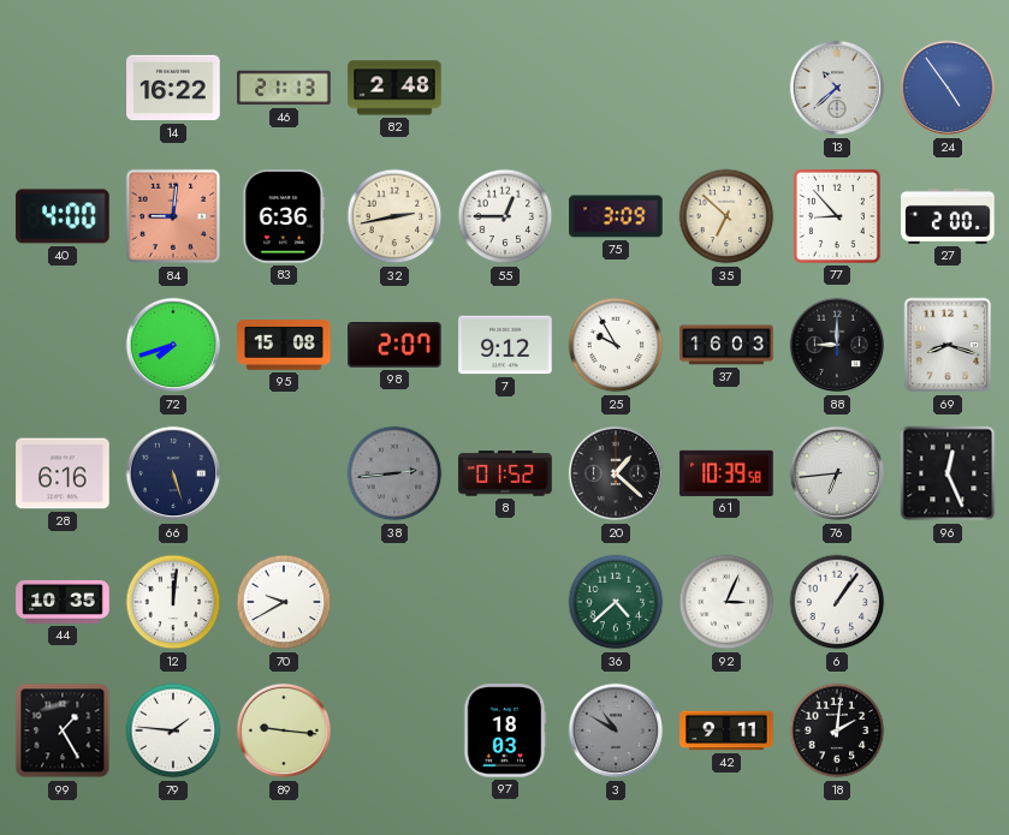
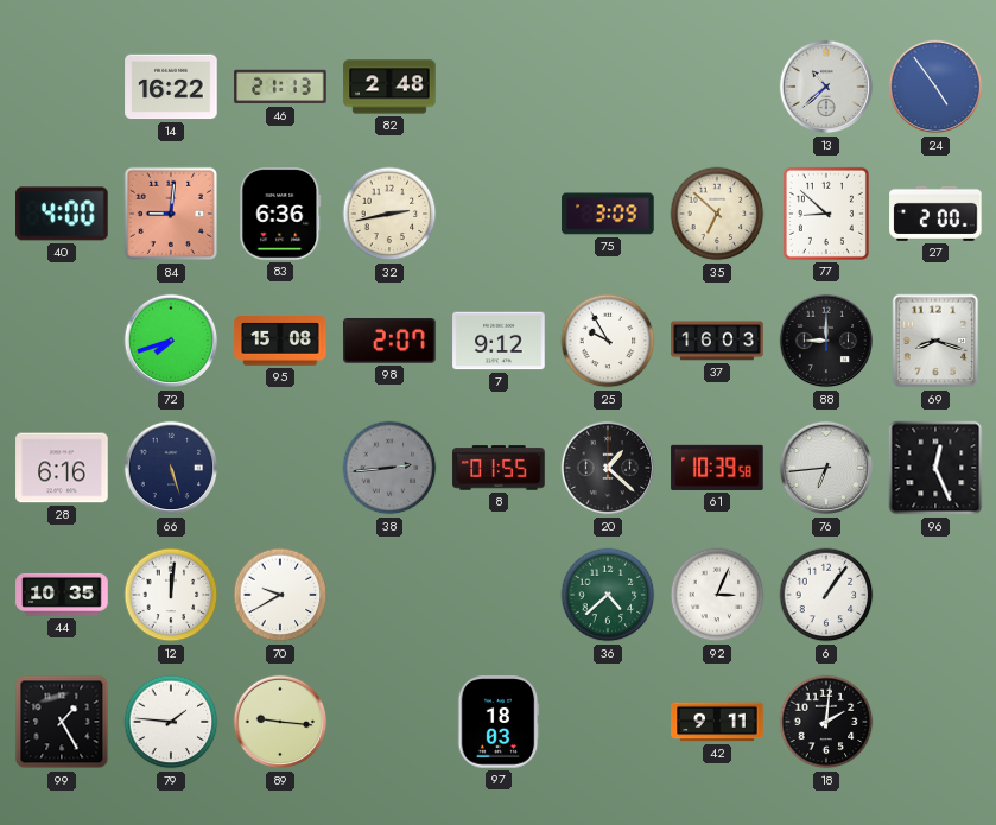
55: 12:45 -> none
77: 8:53 -> 8:52
8: 01:52 -> 01:55
3: 10:50 -> none
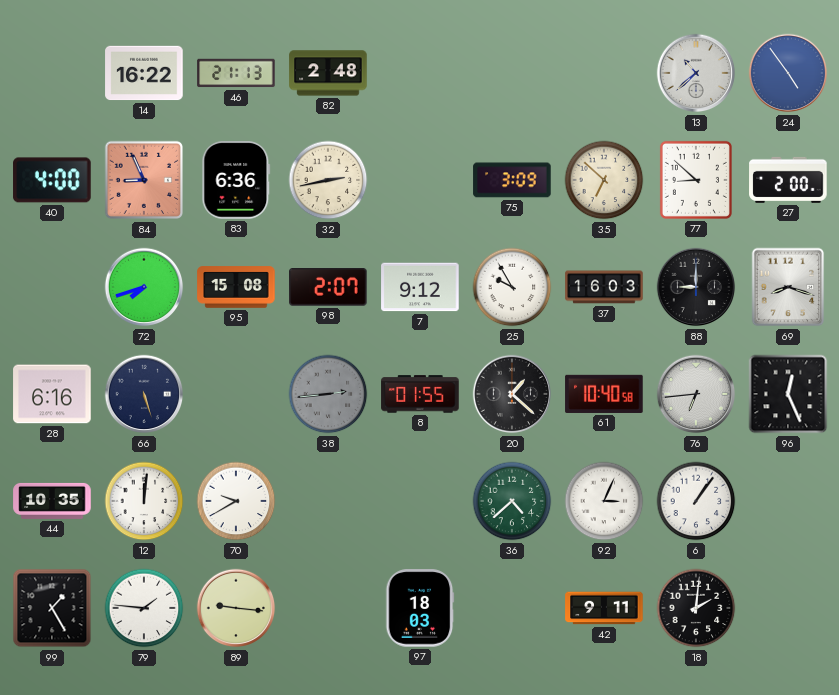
84: 9:01 -> 8:56
61: 10:39 -> 10:40
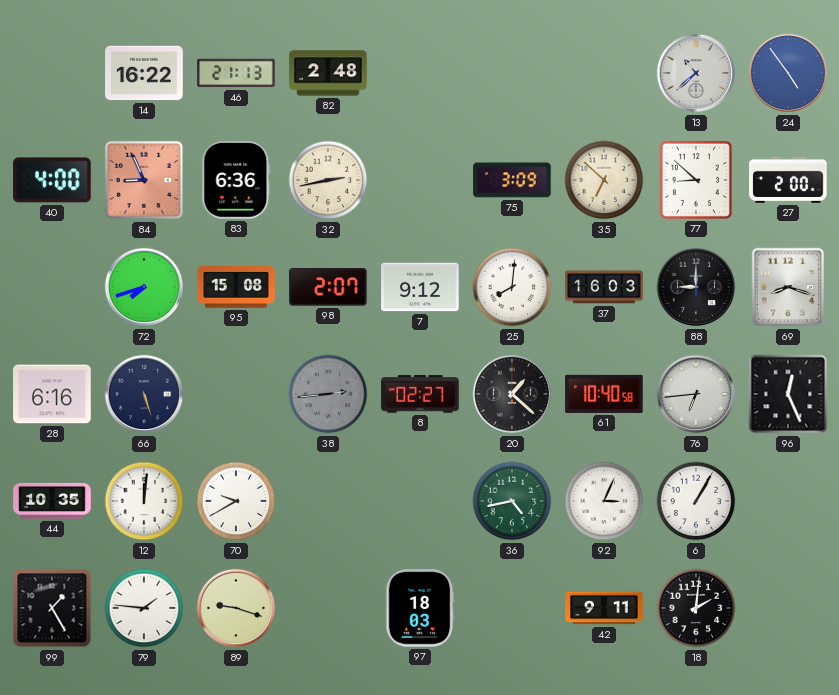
25: 9:55 -> 8:01
8: 01:55 -> 02:27
36: 4:38 -> 4:43
6: 1:06 -> 1:05
89: 9:16 -> 9:18
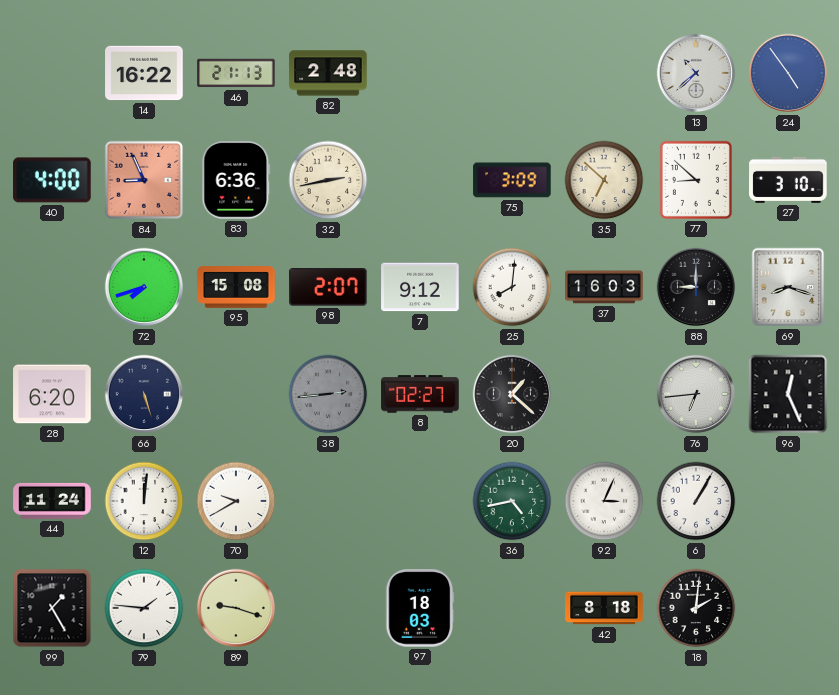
27: 2:00 -> 3:10
28: 6:16 -> 6:20
61: 10:40 -> none
44: 10:35 -> 11:24
42: 9:11 -> 8:18
